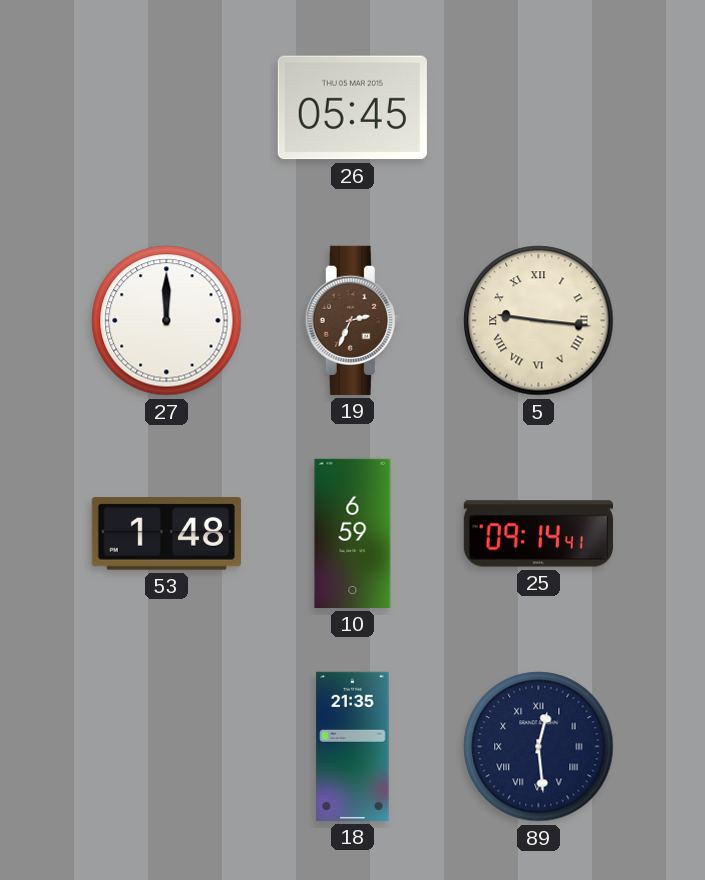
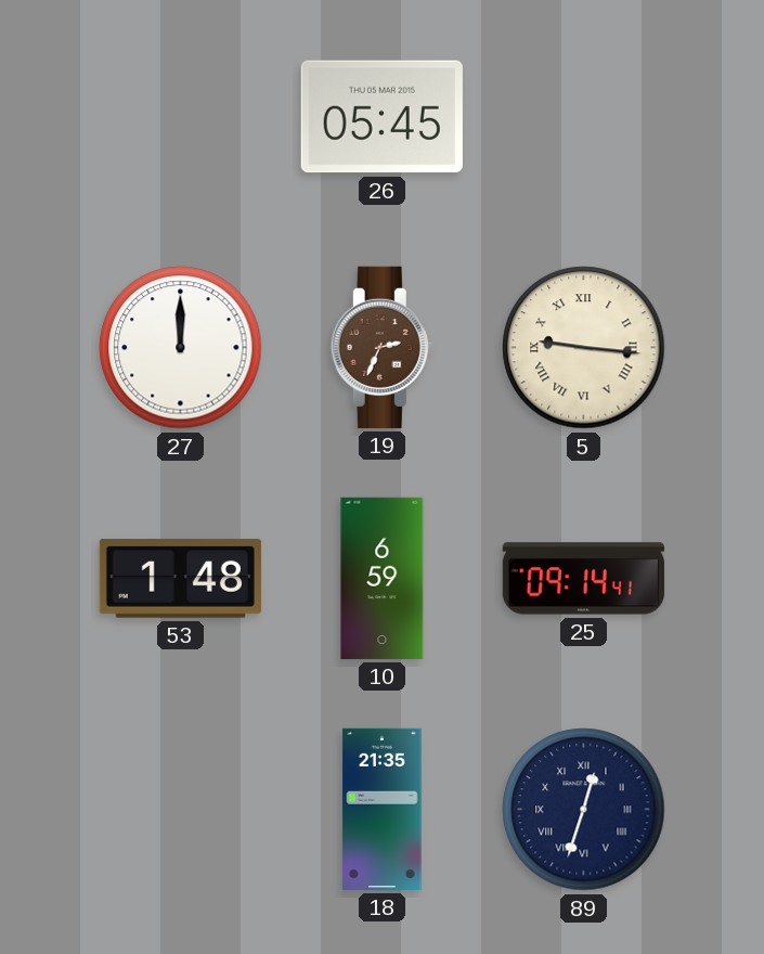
89: 12:29 -> 12:33
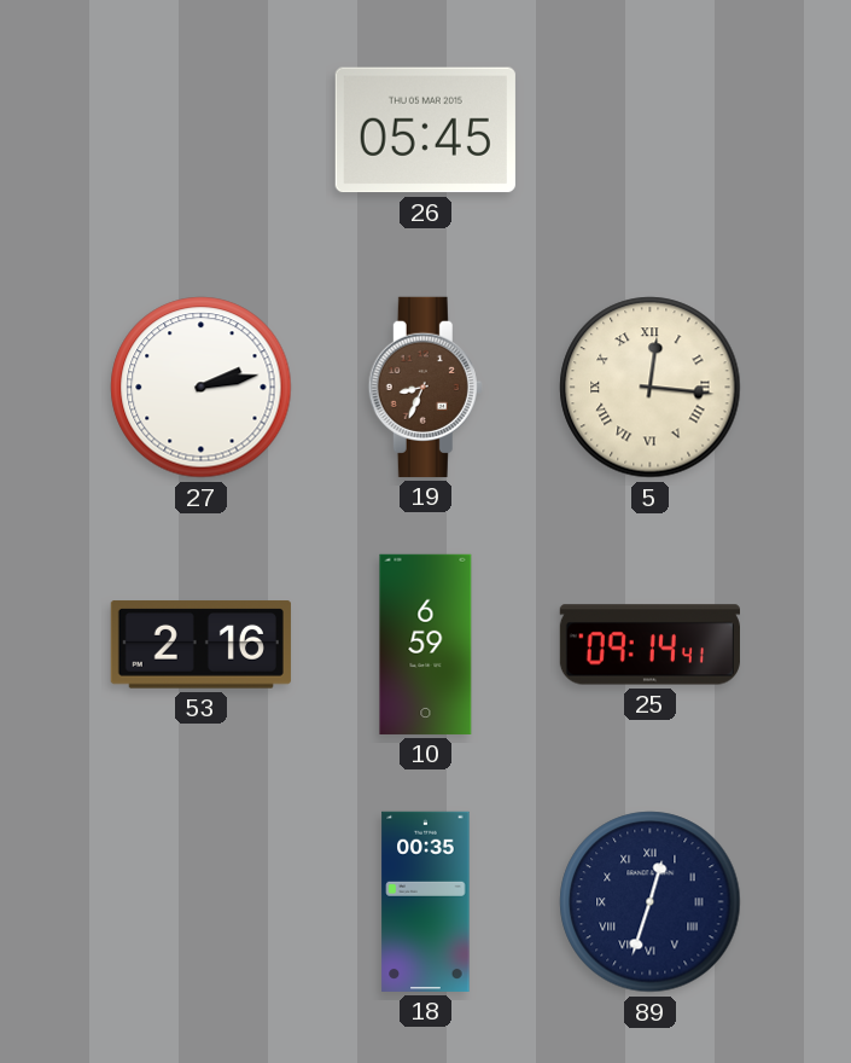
27: 12:00 -> 2:13
19: 2:34 -> 8:34
5: 9:16 -> 12:16
53: 1:48 -> 2:16
18: 21:35 -> 00:35
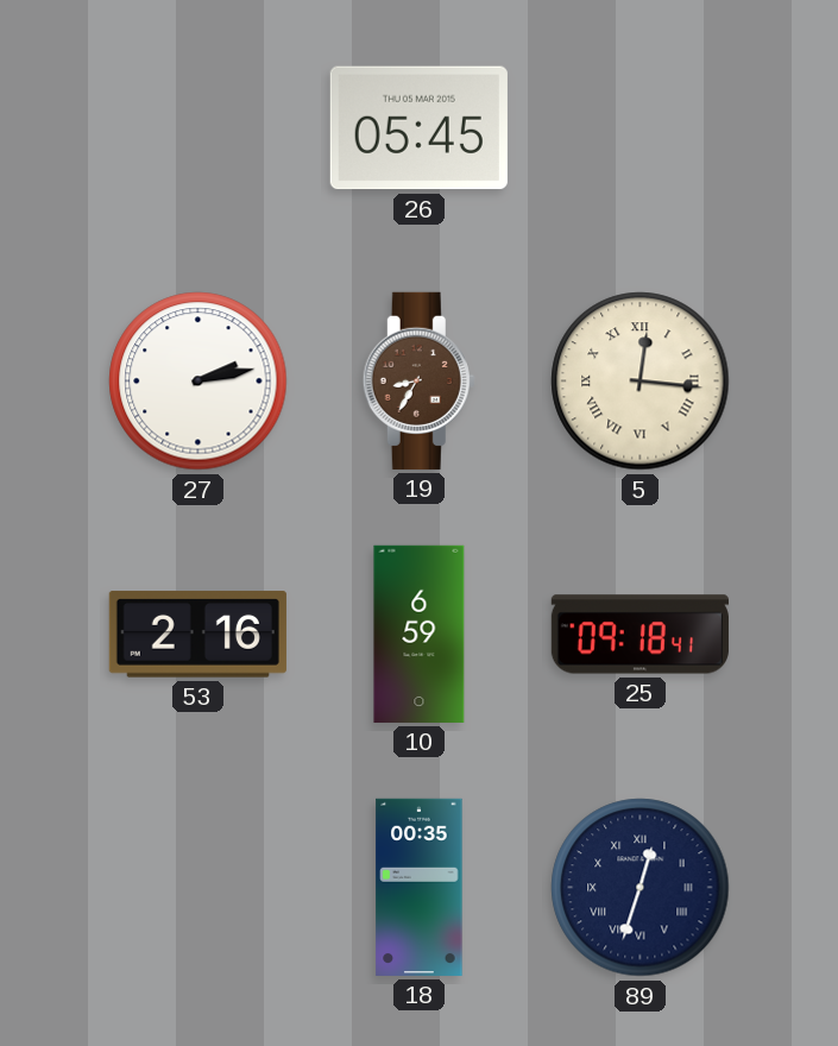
19: 8:34 -> 8:35
25: 09:14 -> 09:18
